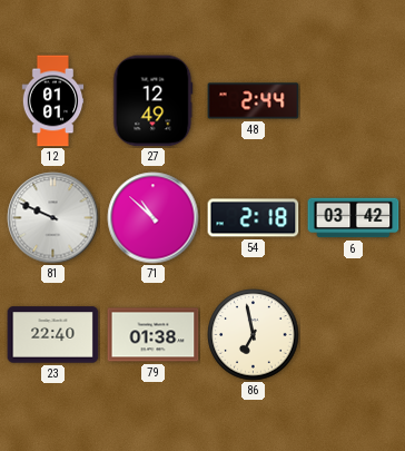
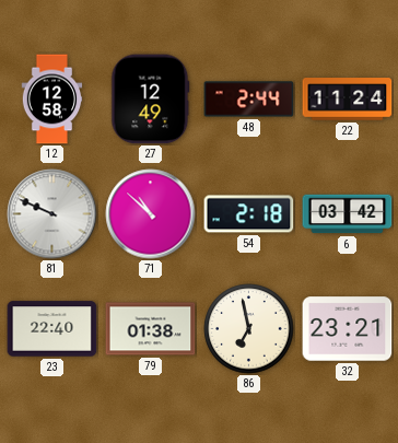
12: 01:01 -> 12:58
22: none -> 11:24
32: none -> 23:21
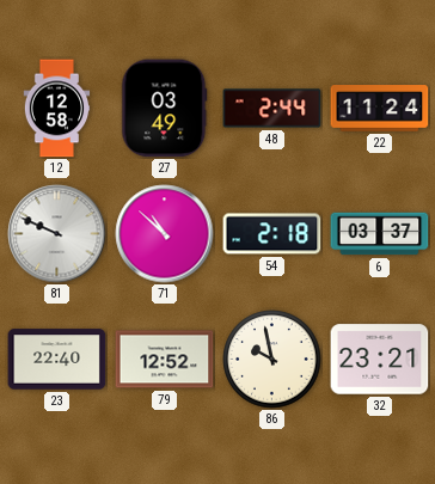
27: 12:49 -> 03:49
6: 03:42 -> 03:37
79: 01:38 -> 12:52
86: 6:58 -> 9:58
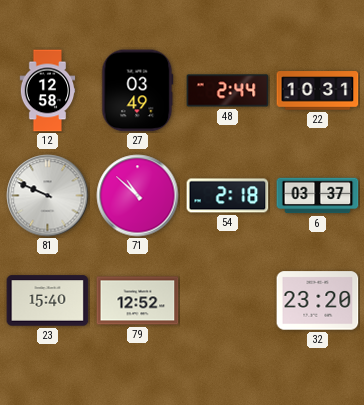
22: 11:24 -> 10:31
23: 22:40 -> 15:40
86: 9:58 -> none
32: 23:21 -> 23:20
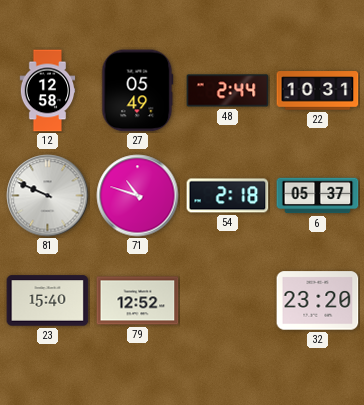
27: 03:49 -> 05:49
71: 10:52 -> 10:48
6: 03:37 -> 05:37
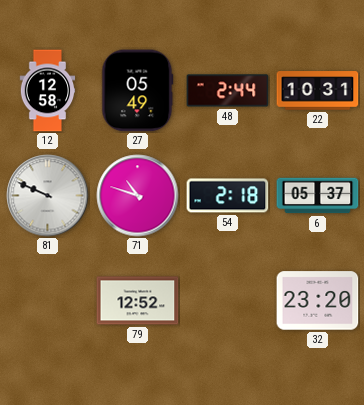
23: 15:40 -> none
